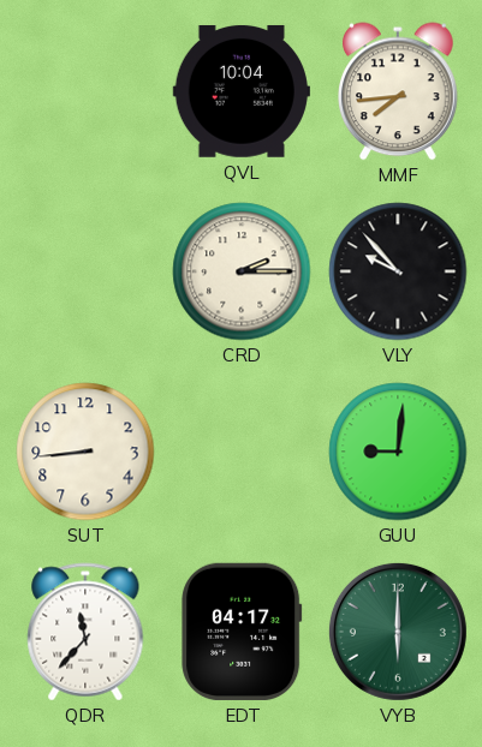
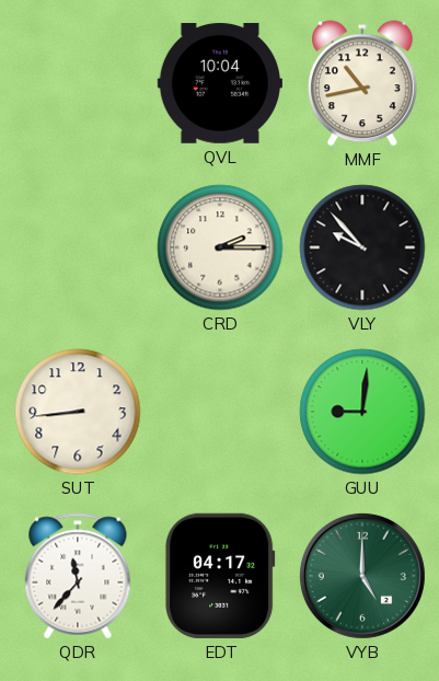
MMF: 7:44 -> 10:43
VYB: 6:00 -> 5:00
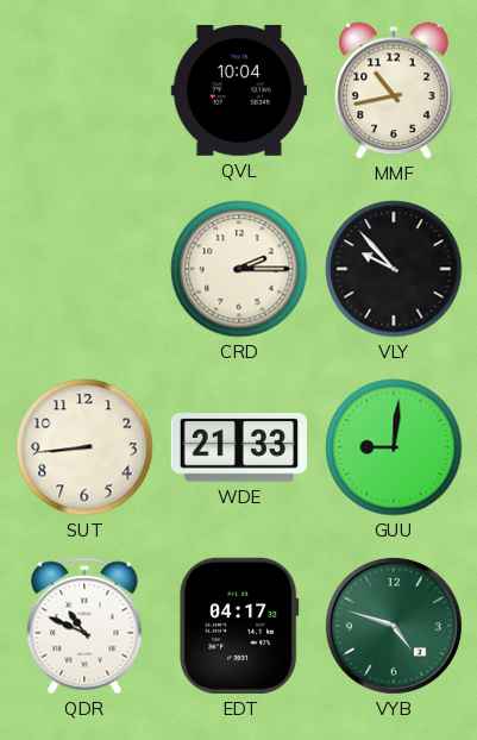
WDE: none -> 21:33
QDR: 11:37 -> 10:49
VYB: 5:00 -> 4:48
